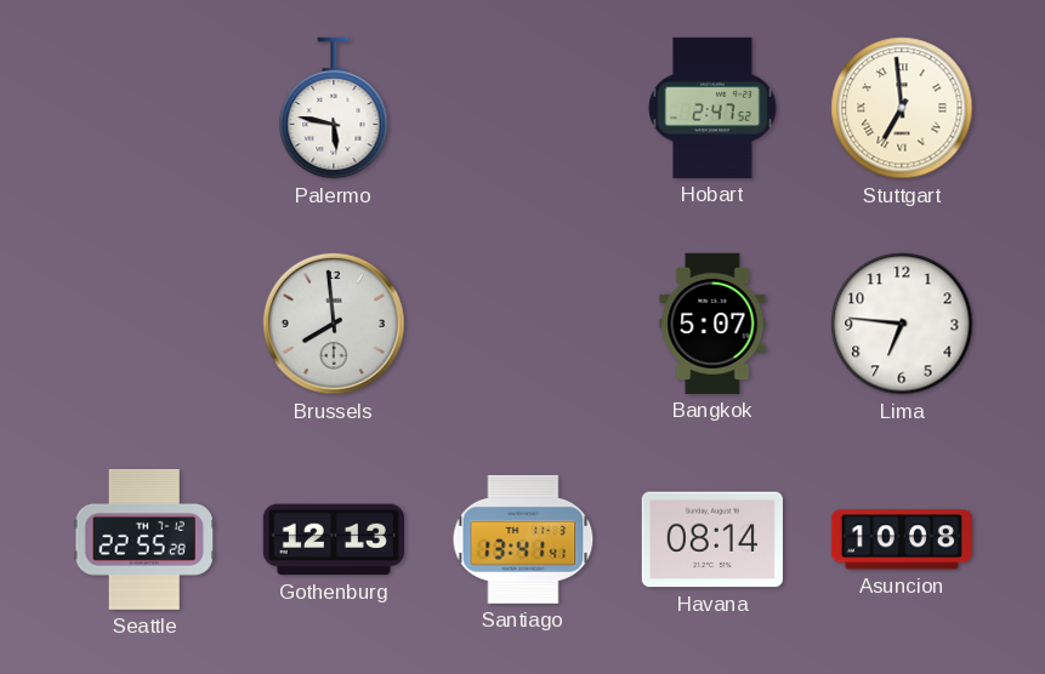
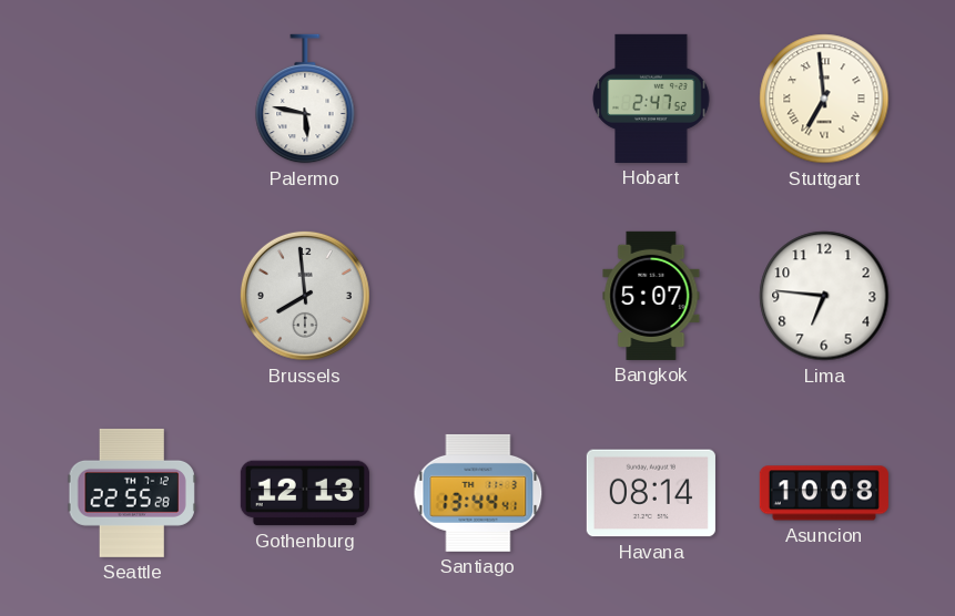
Santiago: 13:41 -> 13:44
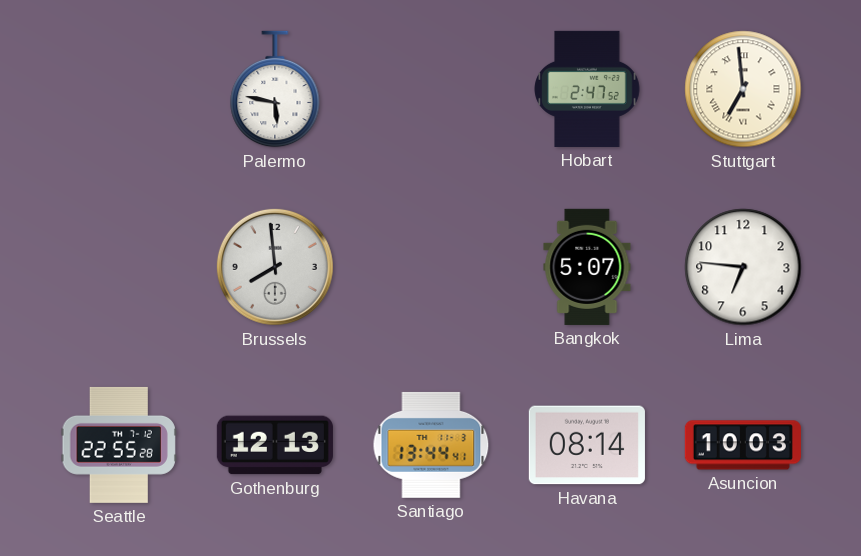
Asuncion: 10:08 -> 10:03
